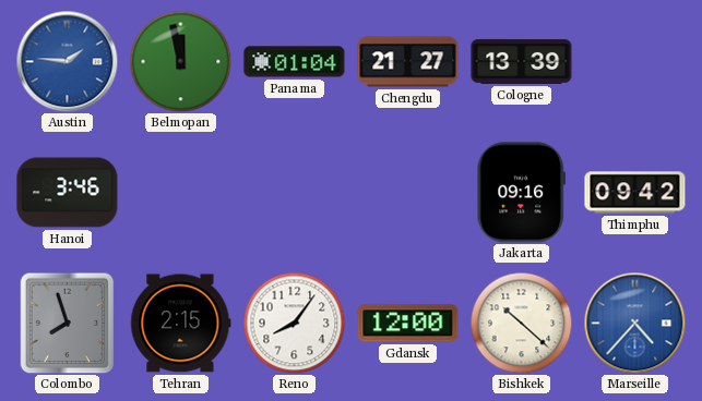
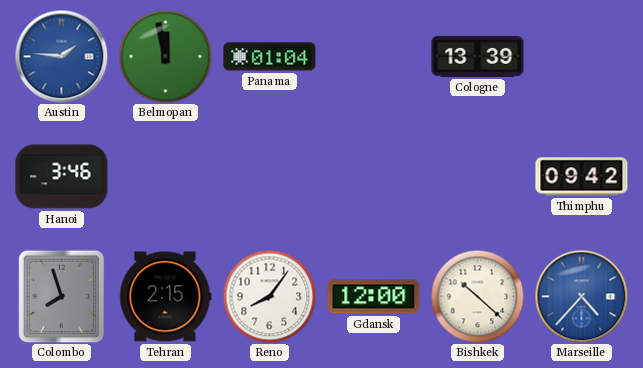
Chengdu: 21:27 -> none
Jakarta: 09:16 -> none
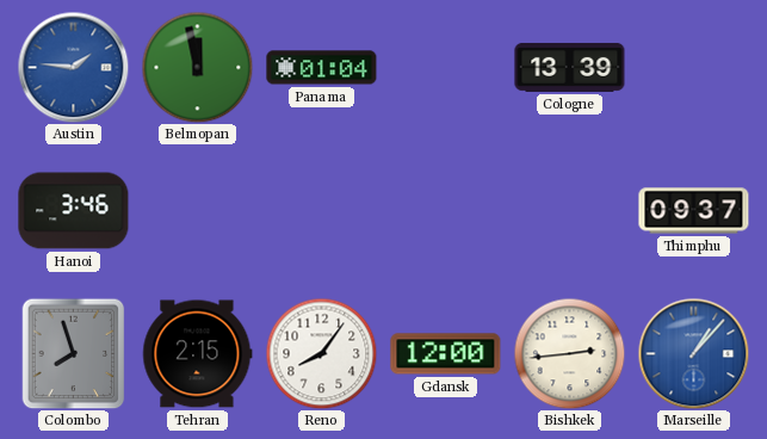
Thimphu: 09:42 -> 09:37
Bishkek: 10:22 -> 2:44
Marseille: 4:37 -> 1:07
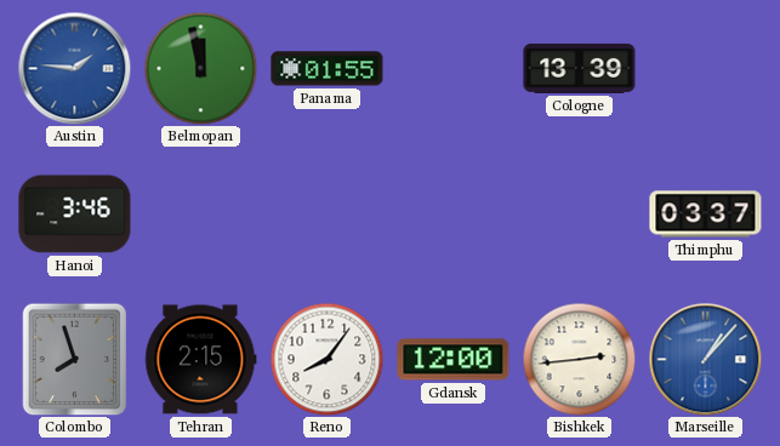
Panama: 01:04 -> 01:55
Thimphu: 09:37 -> 03:37
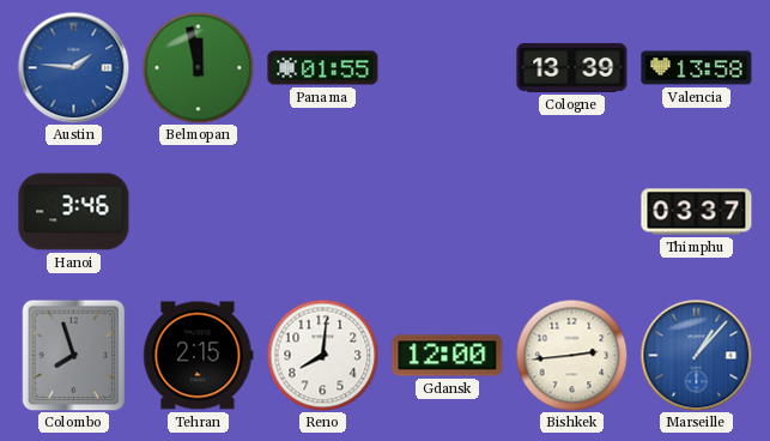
Valencia: none -> 13:58
Reno: 8:06 -> 8:01
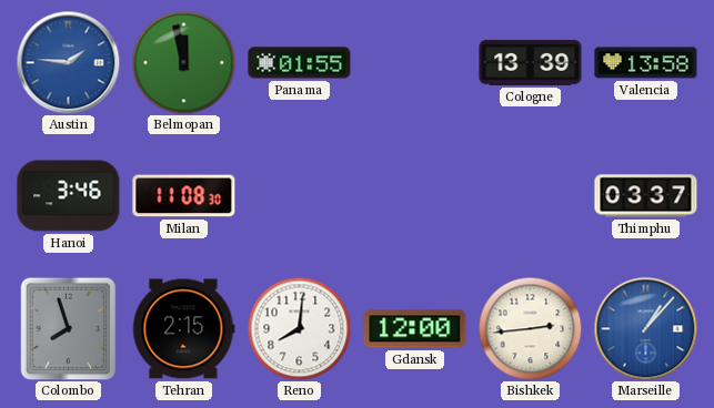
Milan: none -> 11:08
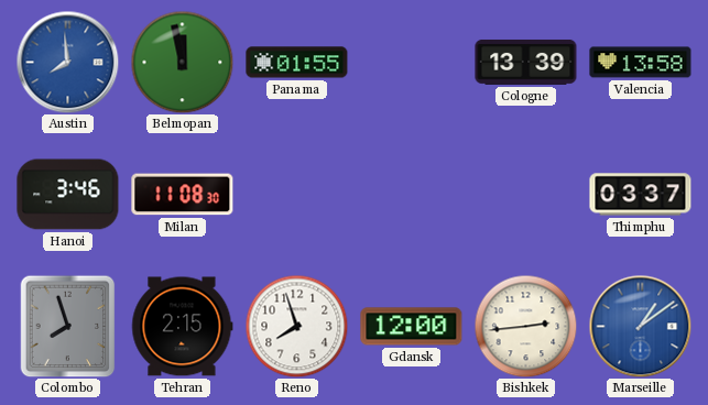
Austin: 1:46 -> 7:59
Reno: 8:01 -> 7:57
Marseille: 1:07 -> 1:09
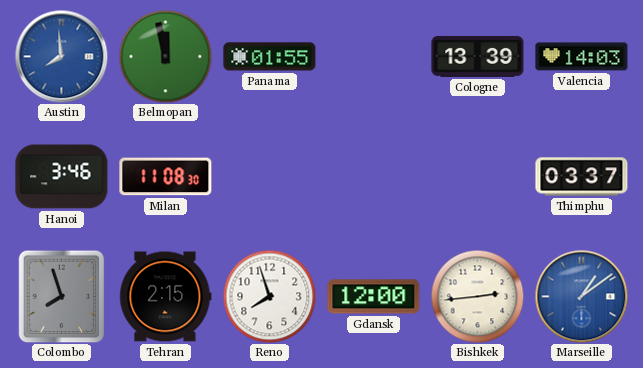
Valencia: 13:58 -> 14:03
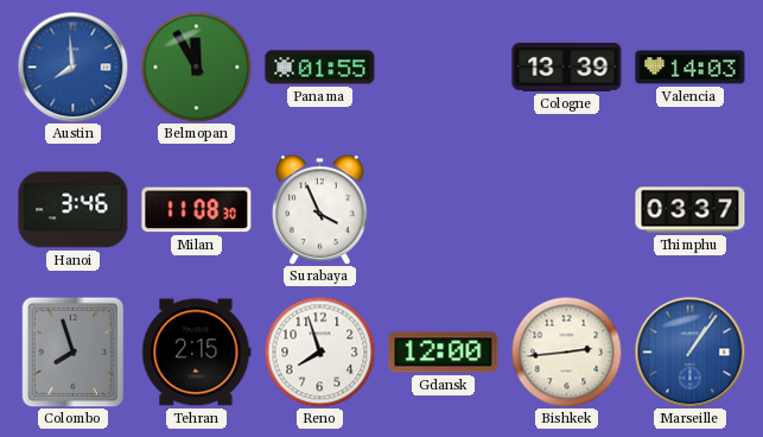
Belmopan: 11:58 -> 11:55
Surabaya: none -> 3:56
Marseille: 1:09 -> 1:06
